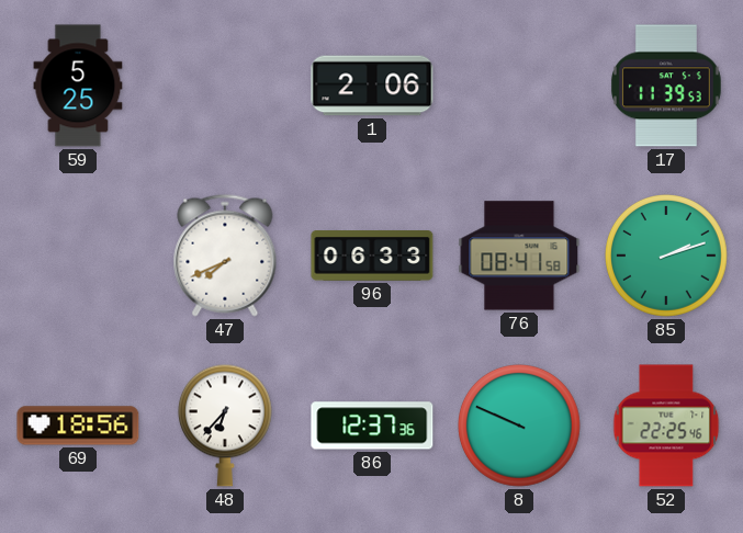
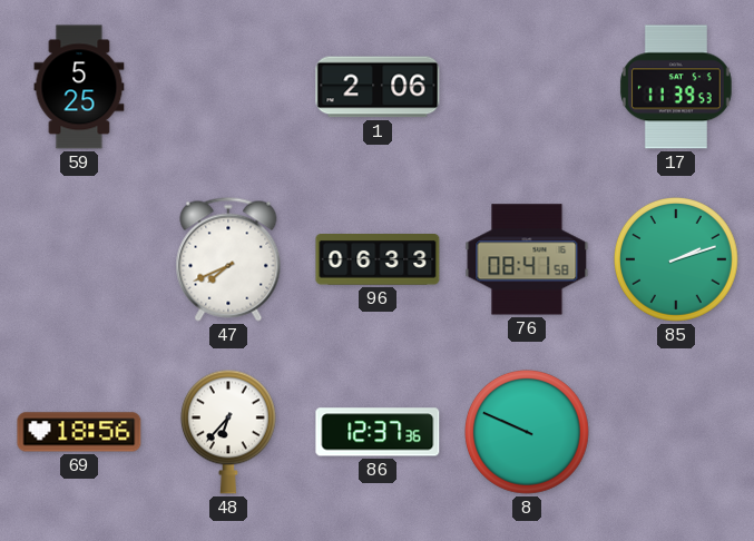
52: 22:25 -> none
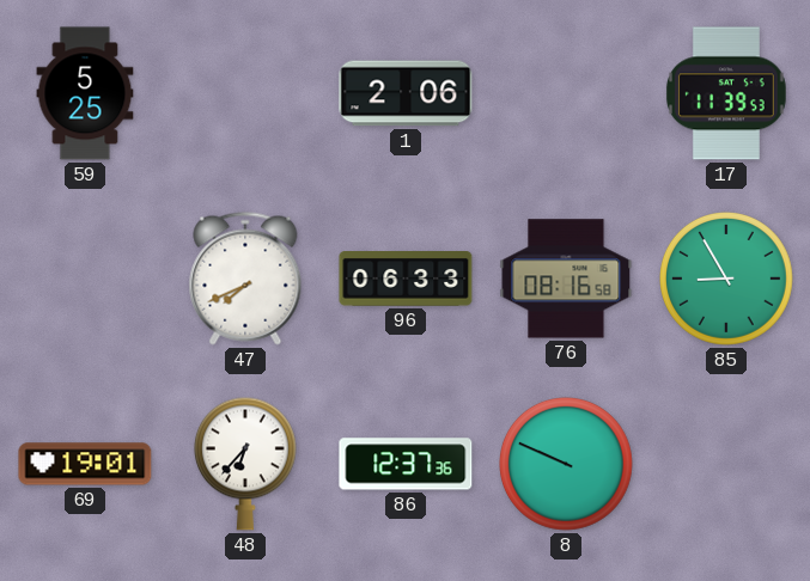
76: 08:41 -> 08:16
85: 2:12 -> 8:55
69: 18:56 -> 19:01
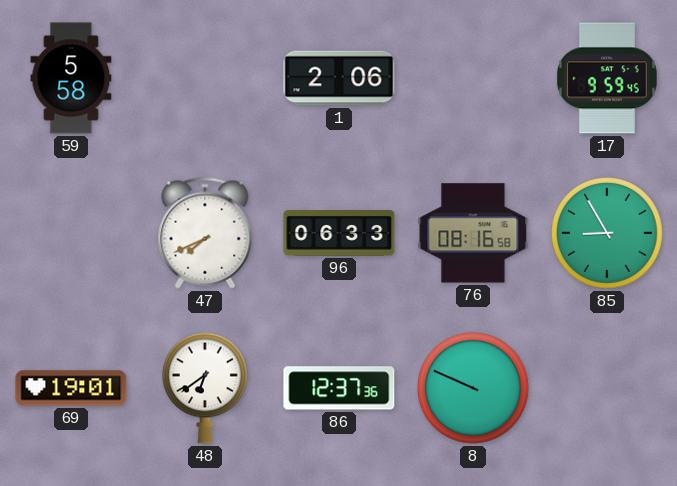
59: 5:25 -> 5:58
17: 11:39 -> 9:59
48: 6:37 -> 6:39
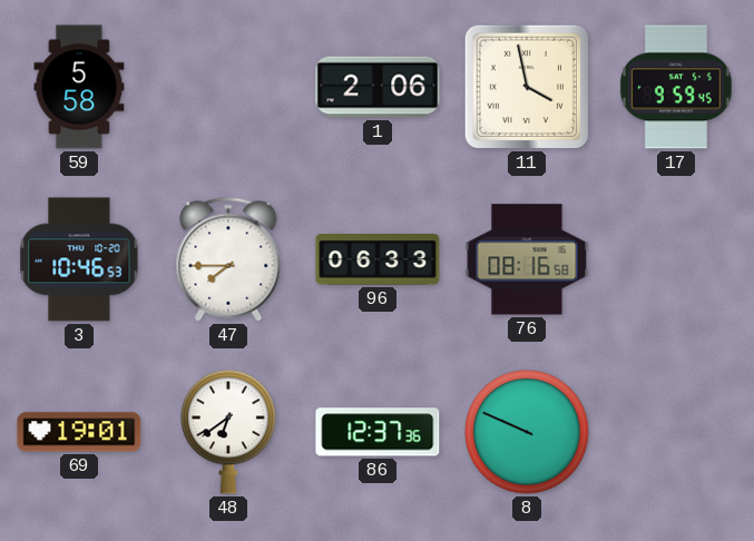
11: none -> 3:58
3: none -> 10:46
47: 7:41 -> 7:45
85: 8:55 -> none
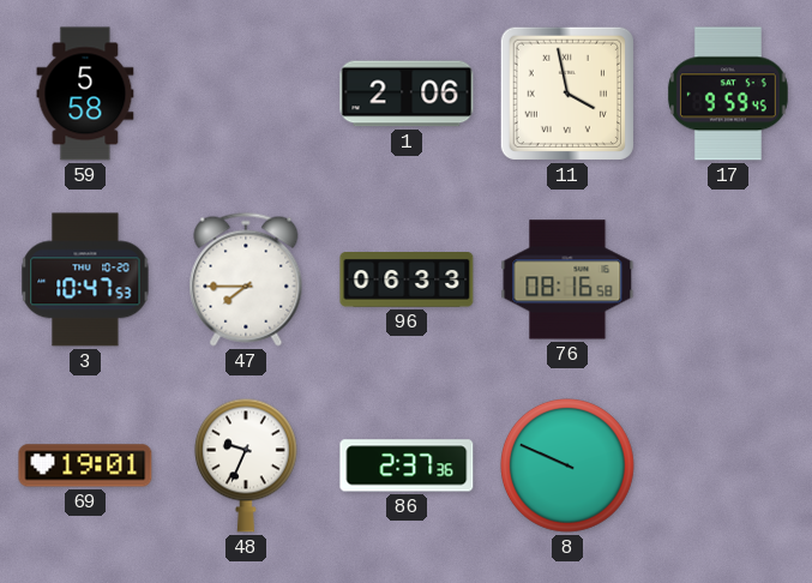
3: 10:46 -> 10:47
48: 6:39 -> 9:34
86: 12:37 -> 2:37
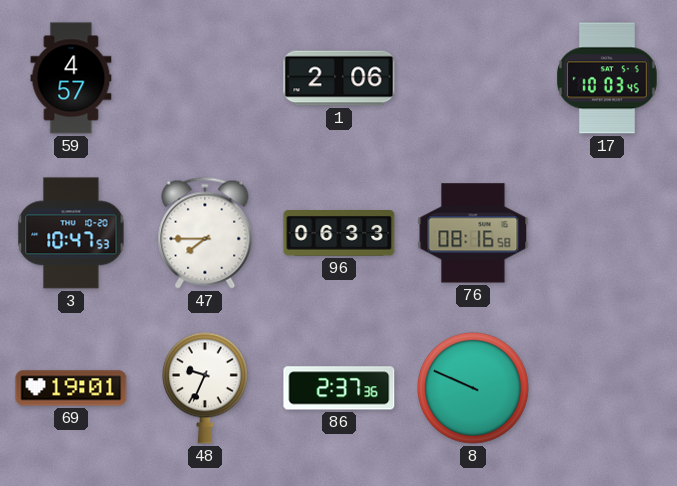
59: 5:58 -> 4:57
11: 3:58 -> none
17: 9:59 -> 10:03
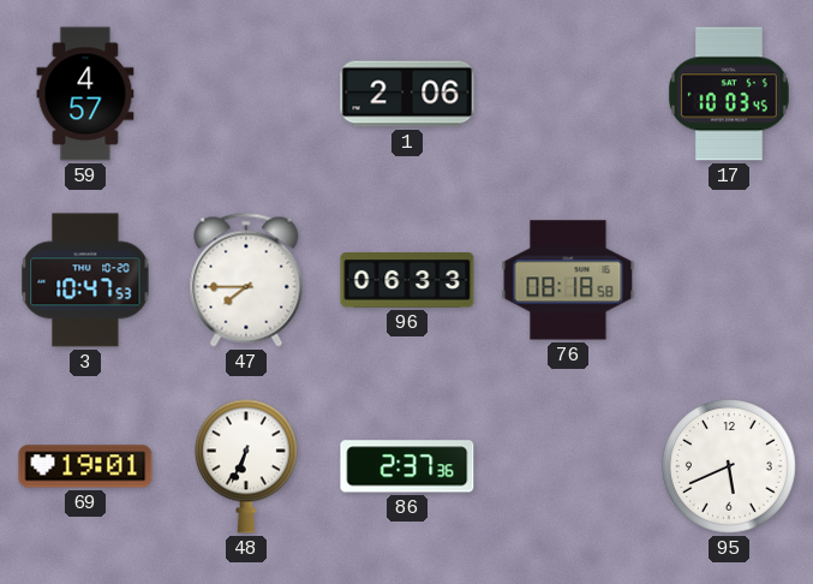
76: 08:16 -> 08:18
48: 9:34 -> 6:34
8: 9:49 -> none
95: none -> 5:41
